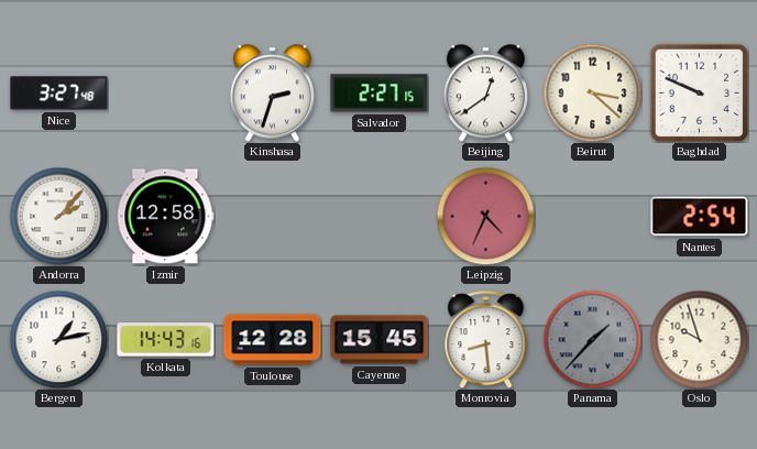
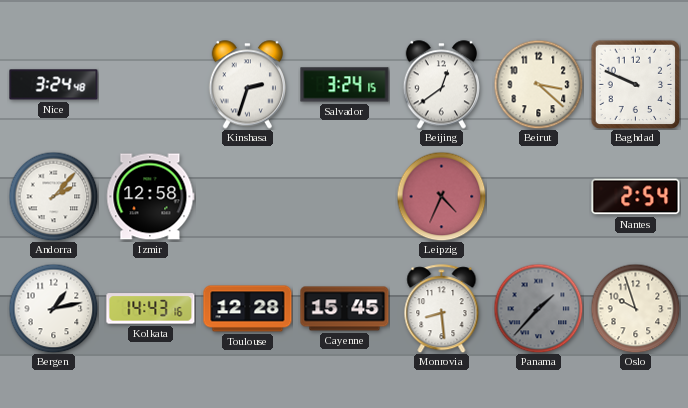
Nice: 3:27 -> 3:24
Salvador: 2:27 -> 3:24
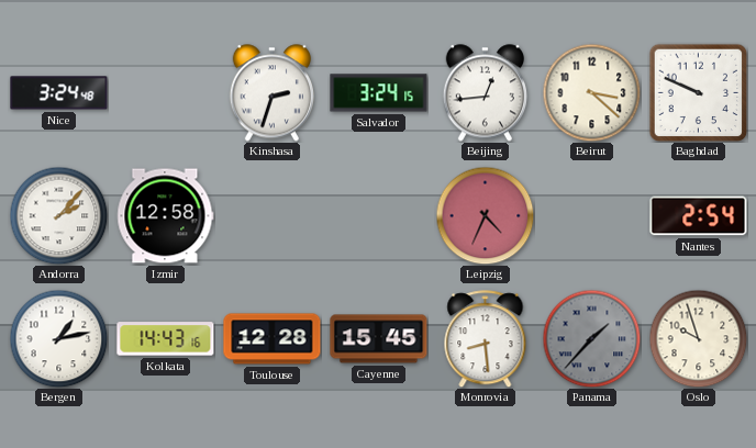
Beijing: 12:39 -> 12:44
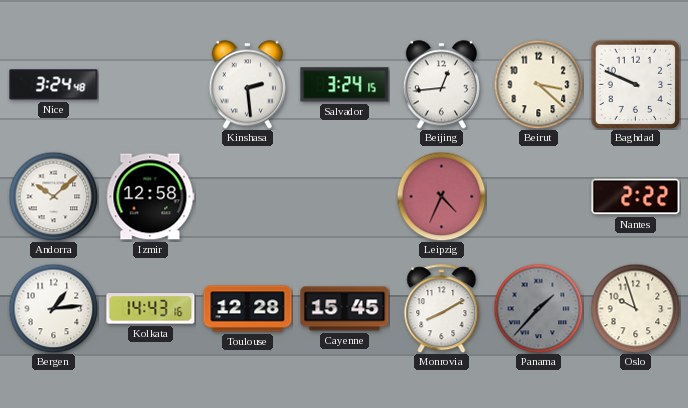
Kinshasa: 2:33 -> 2:29
Andorra: 2:07 -> 10:08
Nantes: 2:54 -> 2:22
Bergen: 1:13 -> 1:14
Monrovia: 8:29 -> 8:10
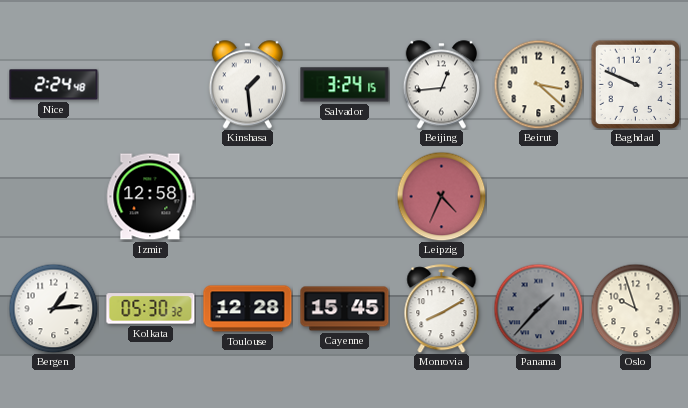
Nice: 3:24 -> 2:24
Kinshasa: 2:29 -> 1:29
Andorra: 10:08 -> none
Nantes: 2:22 -> none
Kolkata: 14:43 -> 05:30
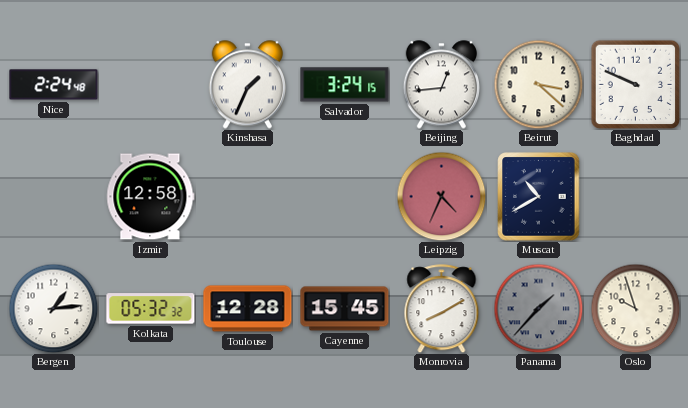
Kinshasa: 1:29 -> 1:34
Muscat: none -> 10:40
Kolkata: 05:30 -> 05:32
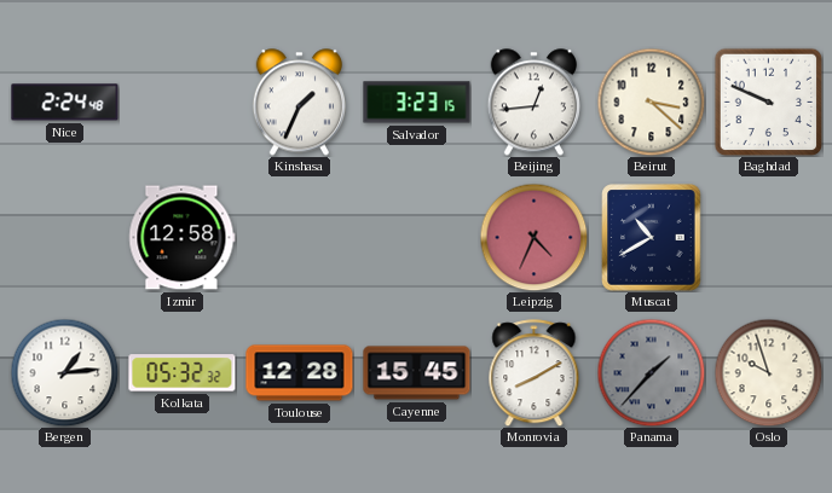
Salvador: 3:24 -> 3:23
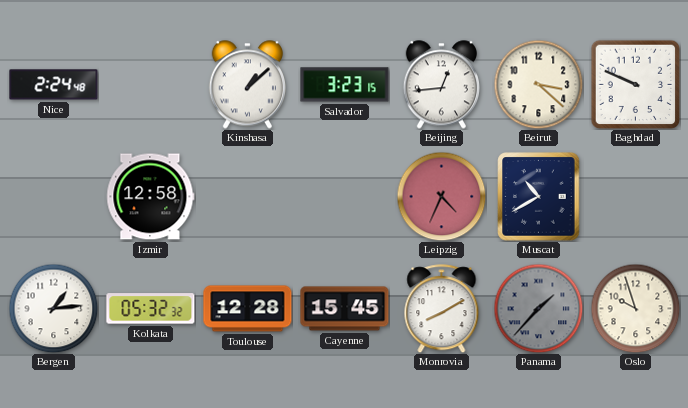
Kinshasa: 1:34 -> 1:08
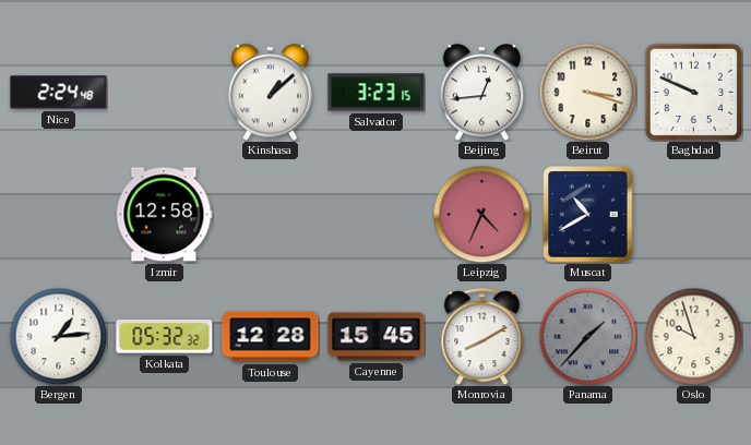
Beirut: 3:22 -> 3:18
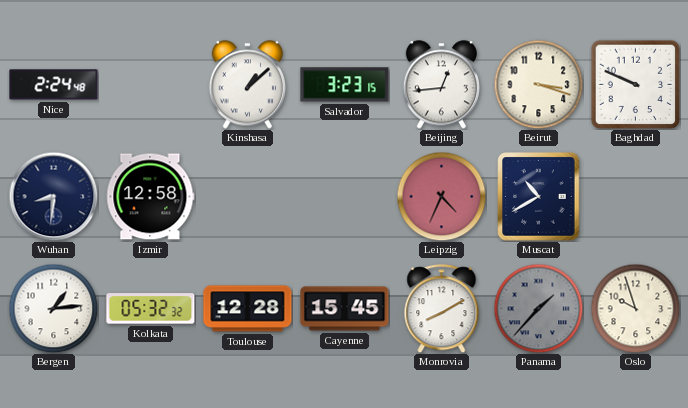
Wuhan: none -> 8:31
